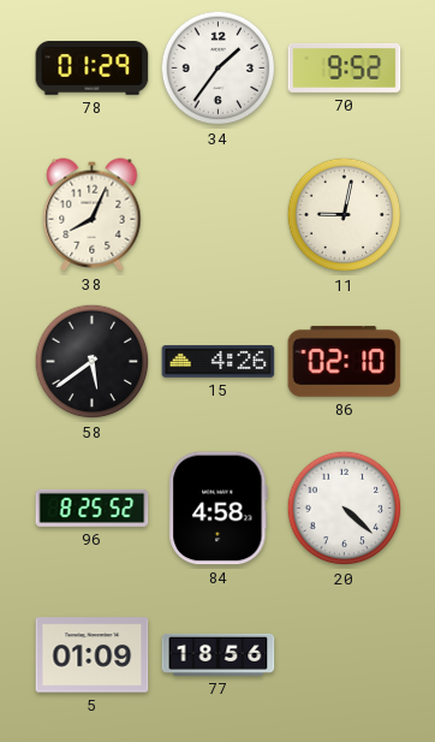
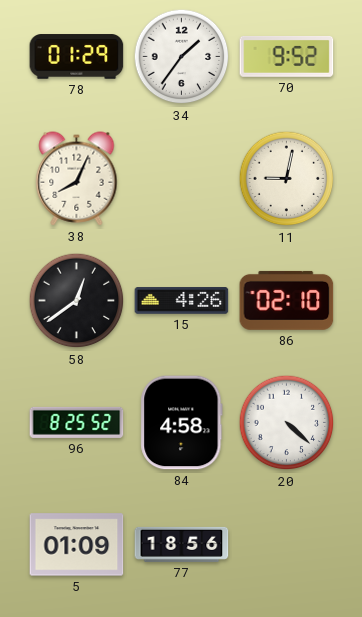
58: 5:39 -> 12:39
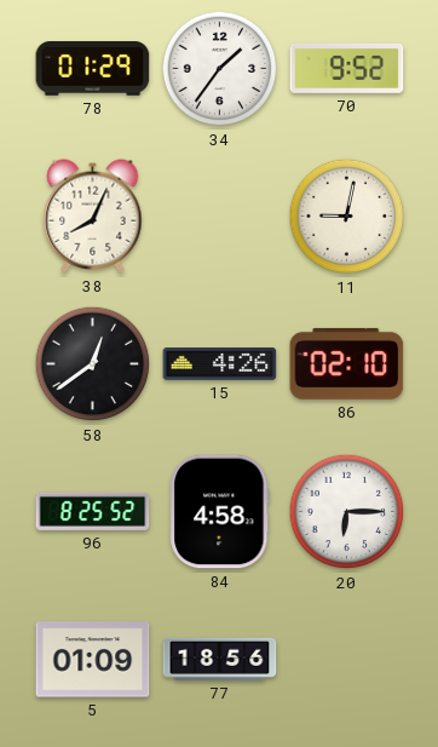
20: 4:22 -> 6:15
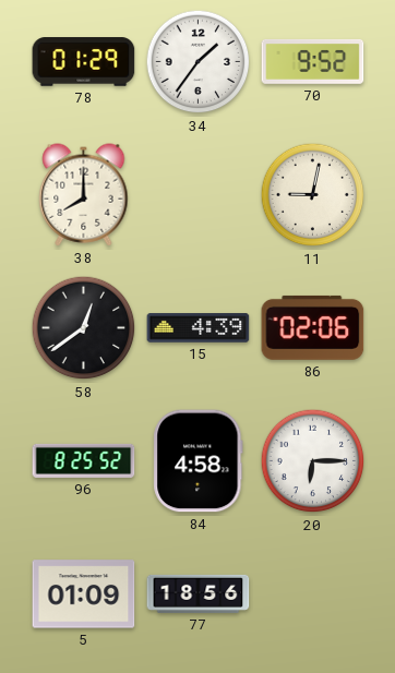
38: 8:04 -> 8:00
15: 4:26 -> 4:39
86: 02:10 -> 02:06
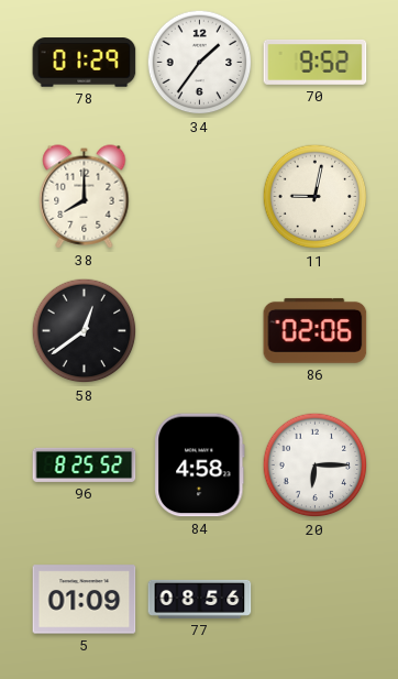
15: 4:39 -> none
77: 18:56 -> 08:56
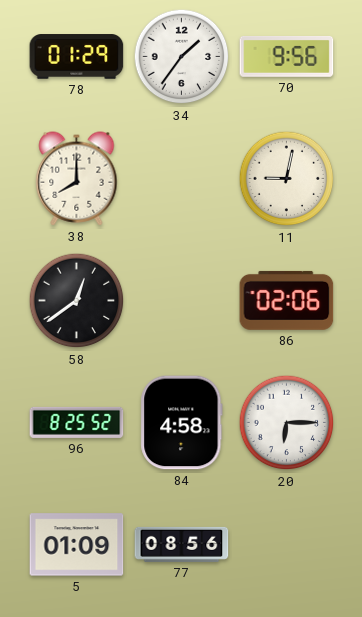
70: 9:52 -> 9:56
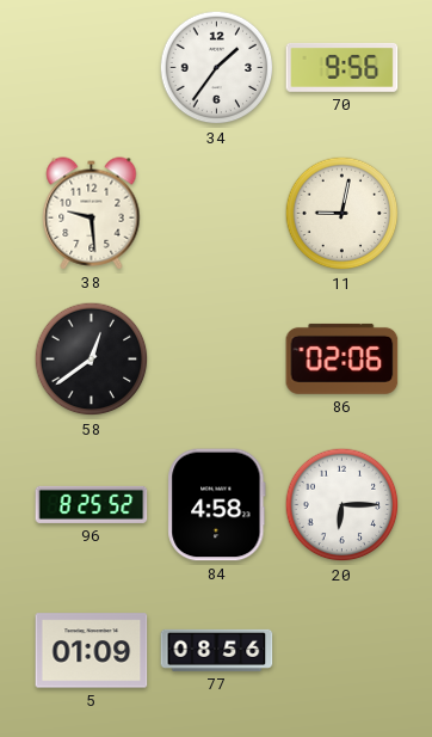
78: 01:29 -> none
38: 8:00 -> 9:29
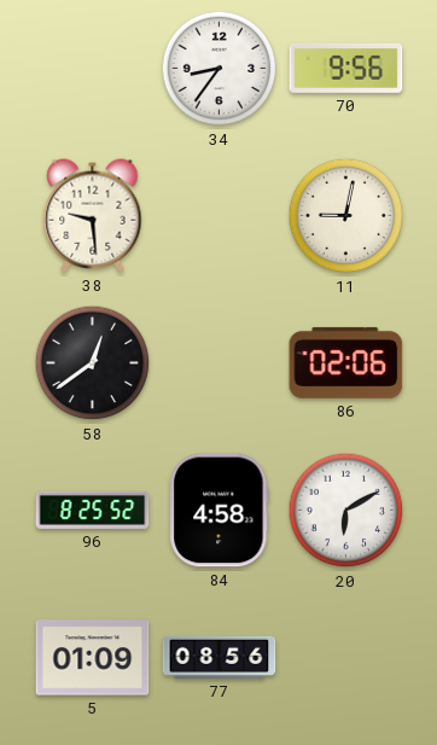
34: 1:36 -> 8:36
20: 6:15 -> 6:10
